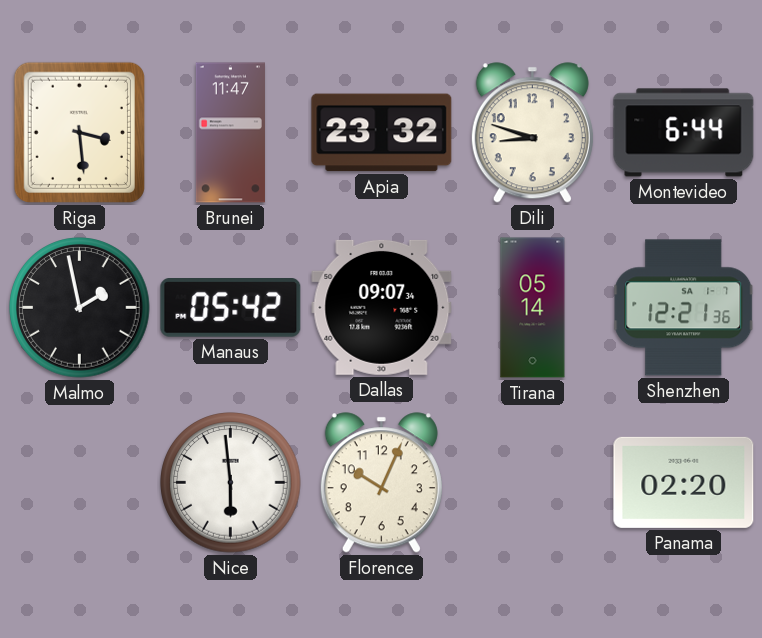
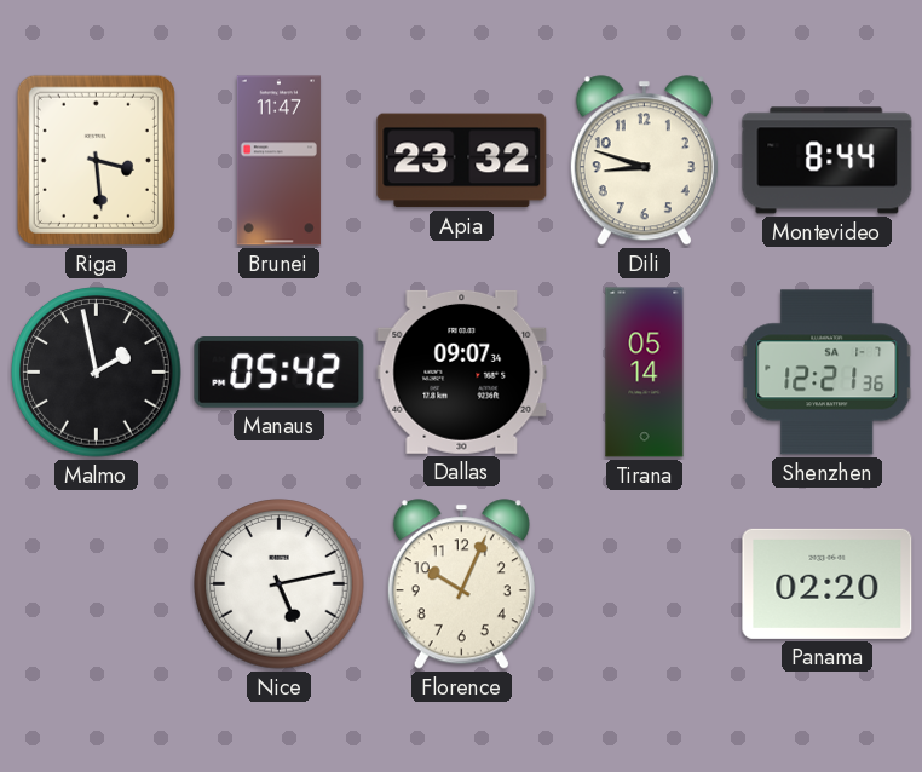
Montevideo: 6:44 -> 8:44
Nice: 5:59 -> 5:13
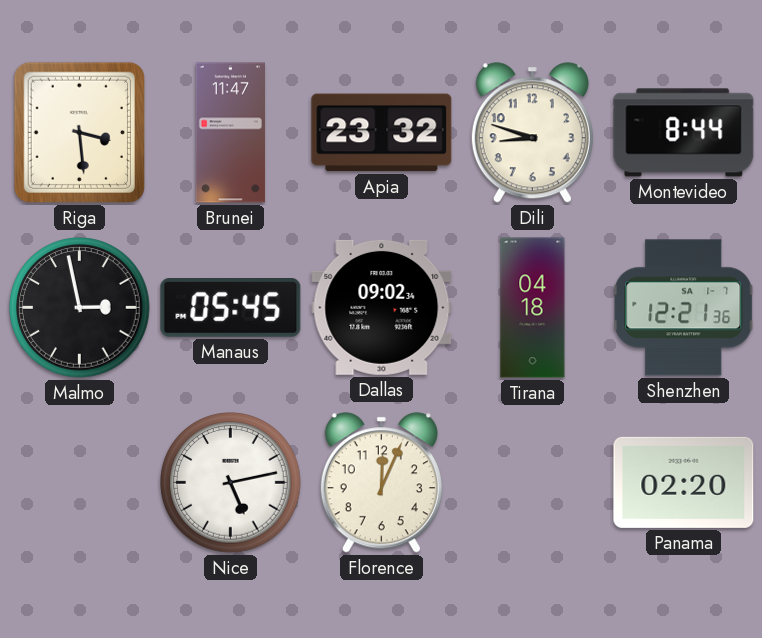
Malmo: 1:58 -> 2:58
Manaus: 05:42 -> 05:45
Dallas: 09:07 -> 09:02
Tirana: 05:14 -> 04:18
Florence: 10:04 -> 12:04
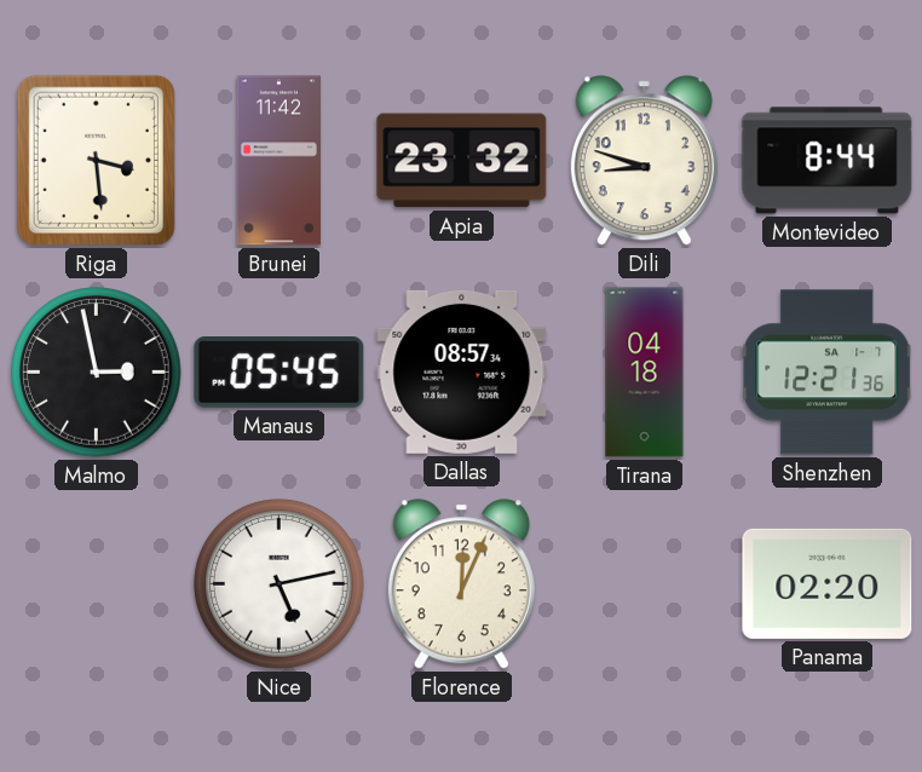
Brunei: 11:47 -> 11:42
Dallas: 09:02 -> 08:57
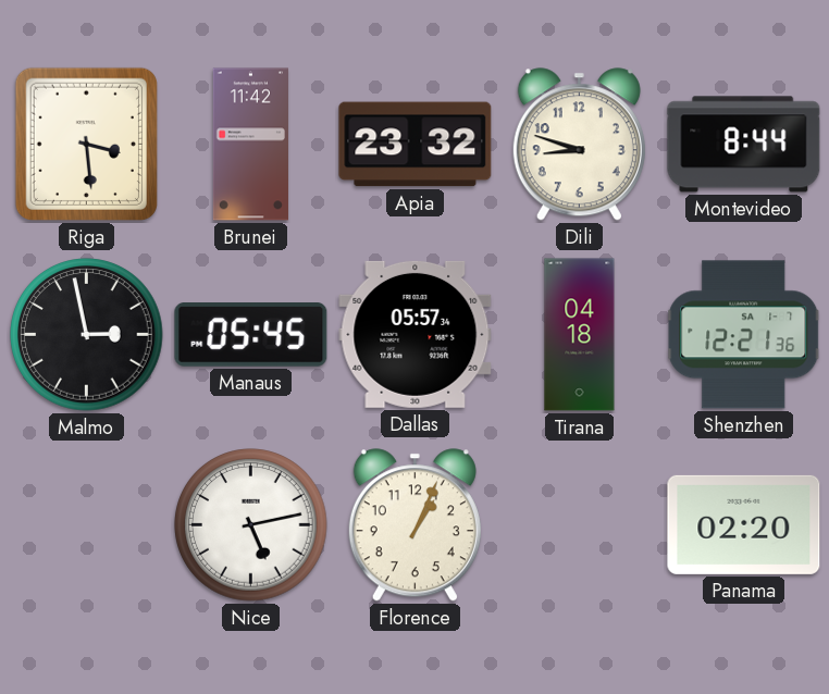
Dallas: 08:57 -> 05:57
Florence: 12:04 -> 1:04
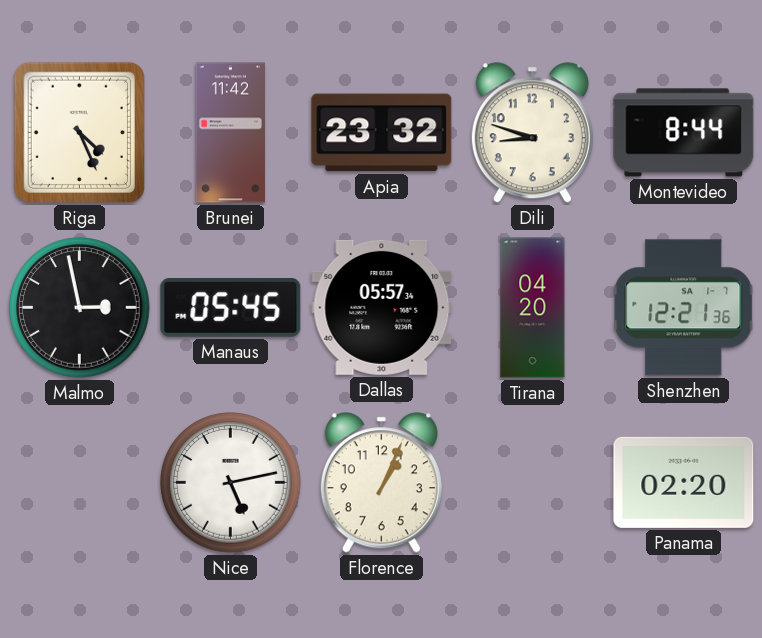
Riga: 3:29 -> 4:26
Tirana: 04:18 -> 04:20
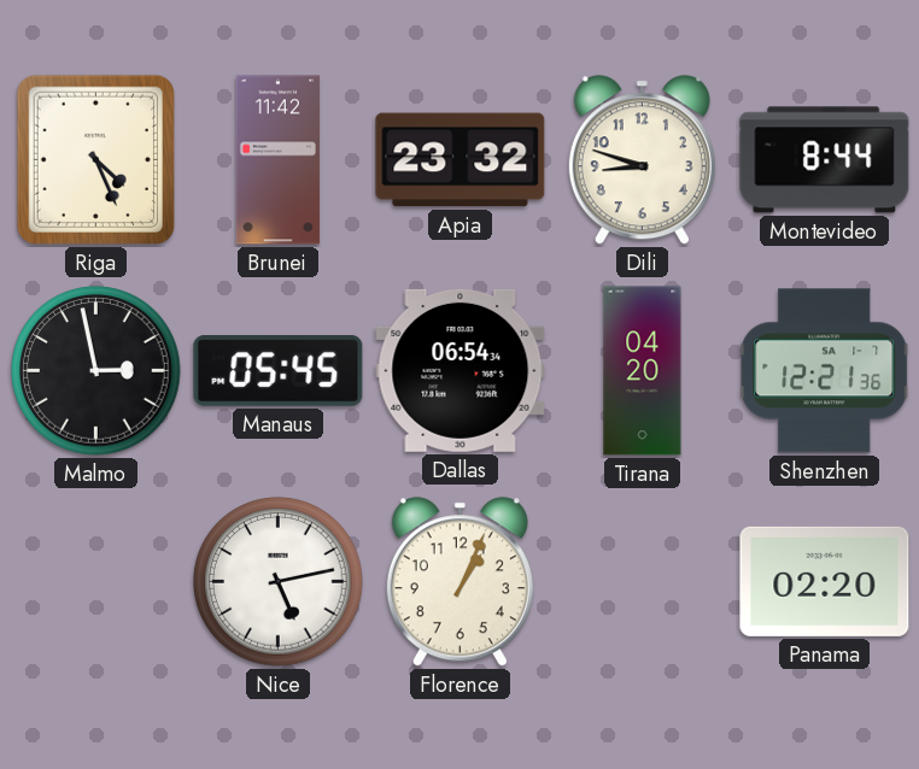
Dallas: 05:57 -> 06:54
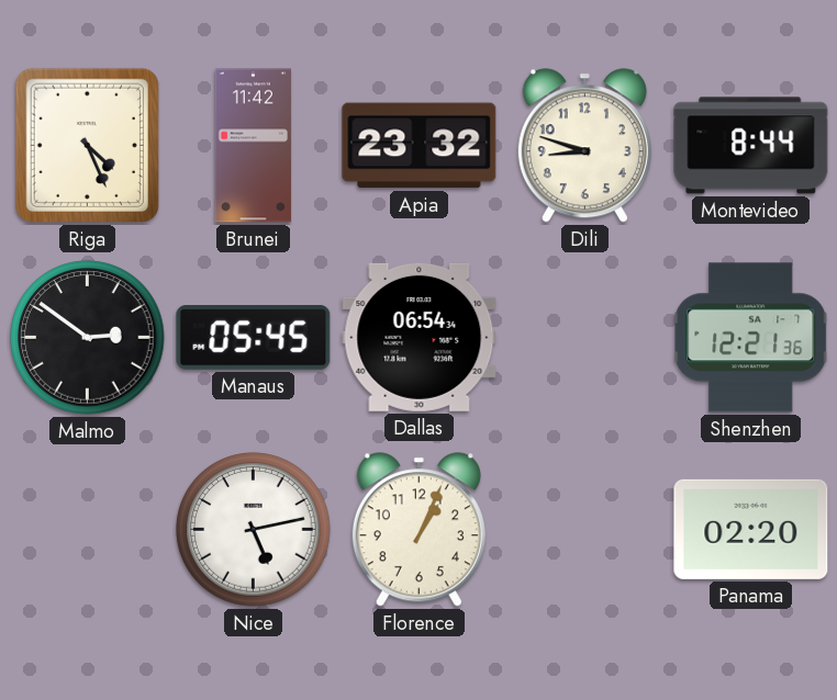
Malmo: 2:58 -> 2:51
Tirana: 04:20 -> none
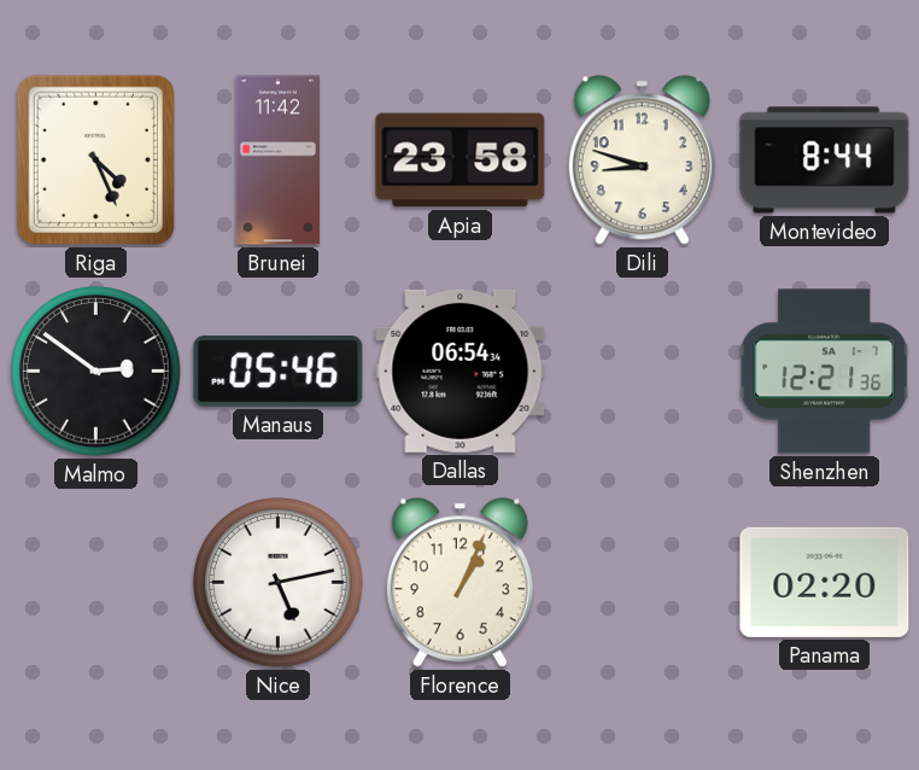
Apia: 23:32 -> 23:58
Manaus: 05:45 -> 05:46
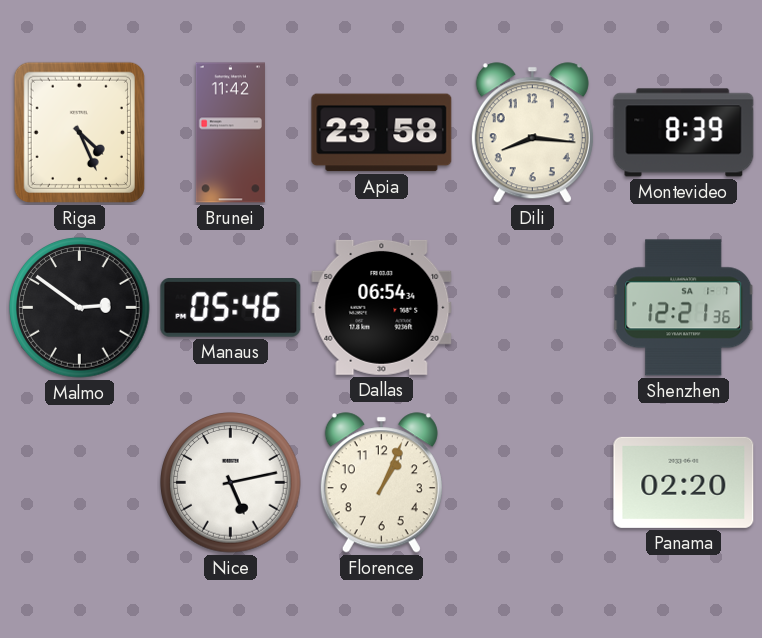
Dili: 8:48 -> 8:16
Montevideo: 8:44 -> 8:39
